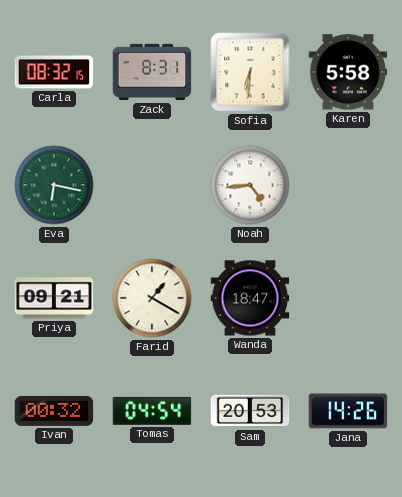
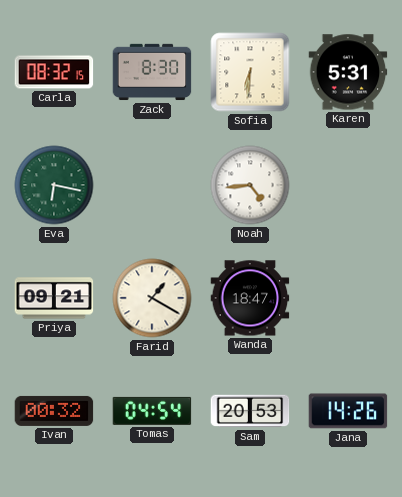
Zack: 8:31 -> 8:30
Karen: 5:58 -> 5:31
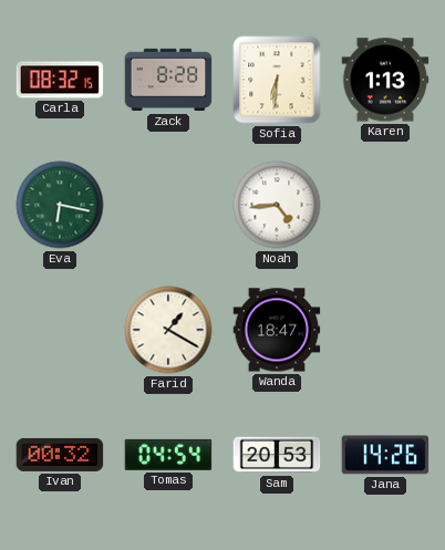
Zack: 8:30 -> 8:28
Karen: 5:31 -> 1:13
Priya: 09:21 -> none
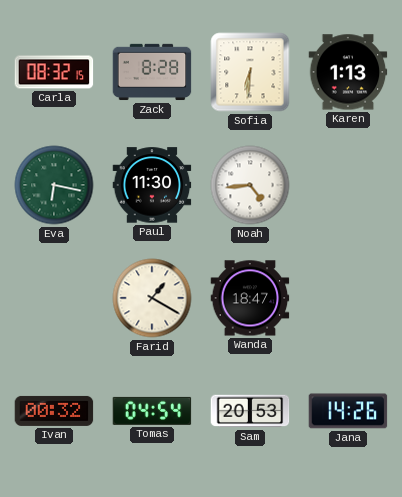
Paul: none -> 11:30
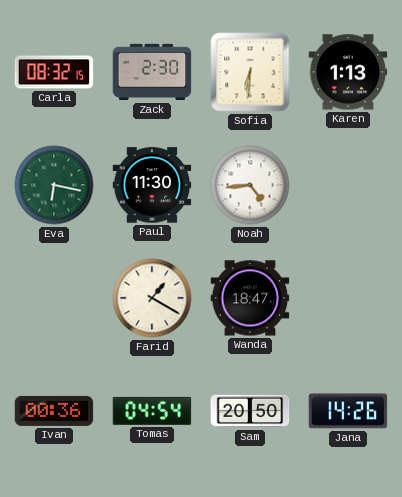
Zack: 8:28 -> 2:30
Ivan: 00:32 -> 00:36
Sam: 20:53 -> 20:50
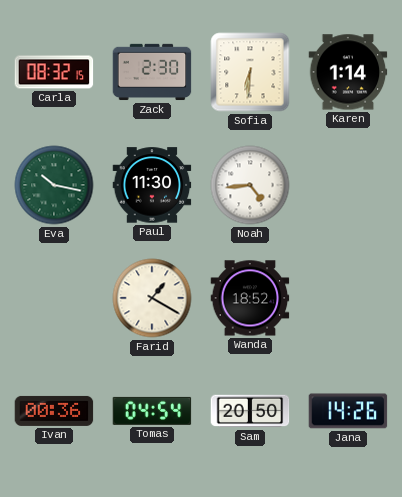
Karen: 1:13 -> 1:14
Eva: 6:17 -> 10:17
Wanda: 18:47 -> 18:52
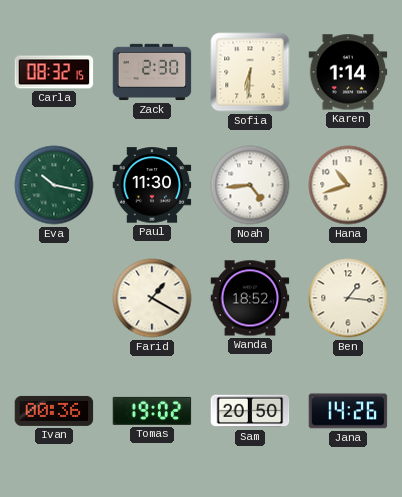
Hana: none -> 10:42
Ben: none -> 1:16
Tomas: 04:54 -> 19:02
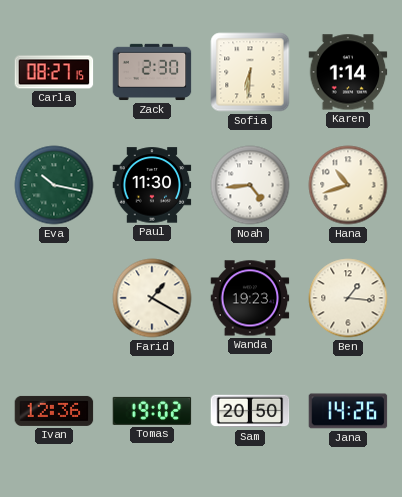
Carla: 08:32 -> 08:27
Wanda: 18:52 -> 19:23
Ivan: 00:36 -> 12:36
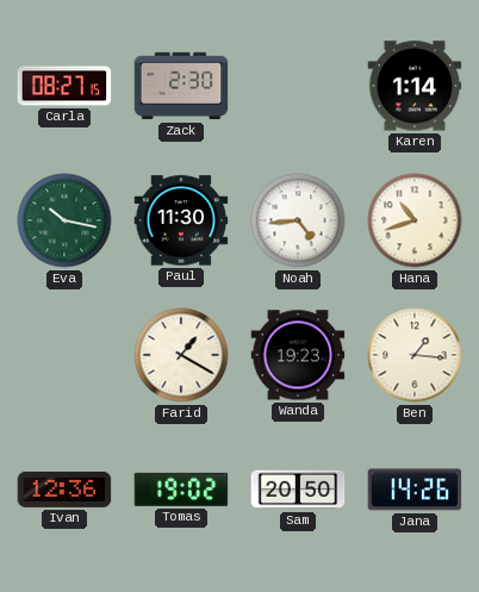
Sofia: 6:31 -> none
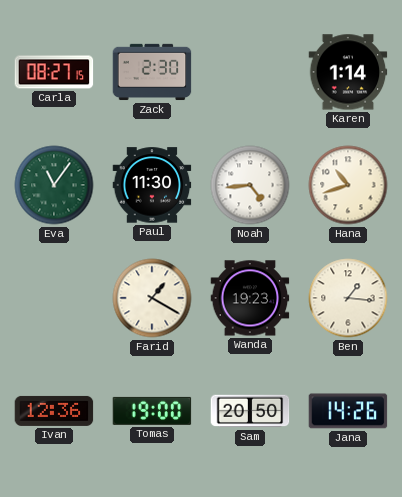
Eva: 10:17 -> 11:06
Tomas: 19:02 -> 19:00
